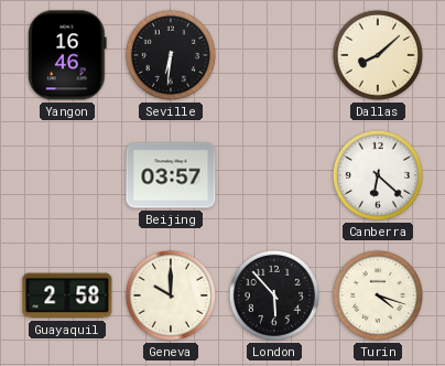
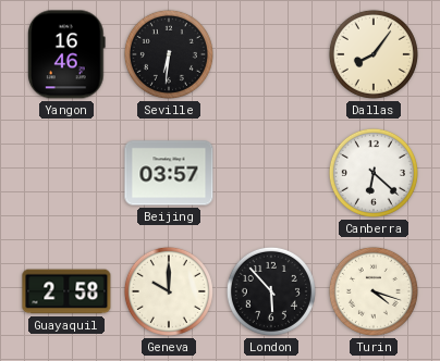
Dallas: 8:08 -> 8:06
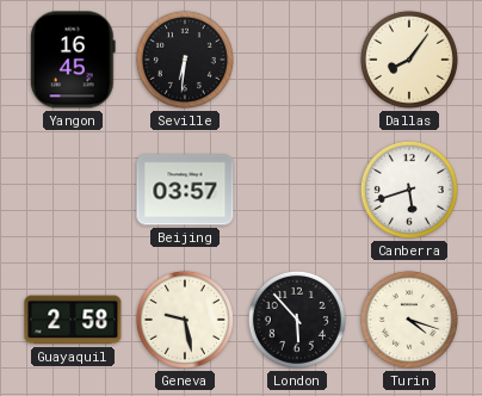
Yangon: 16:46 -> 16:45
Canberra: 6:22 -> 5:42
Geneva: 10:00 -> 9:28
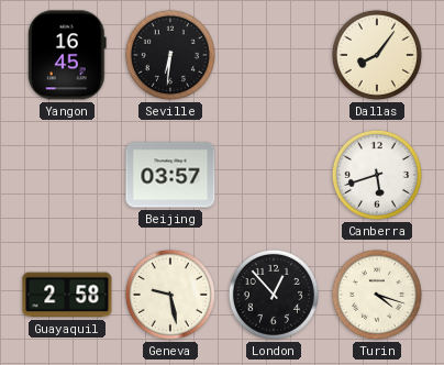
London: 5:53 -> 12:53
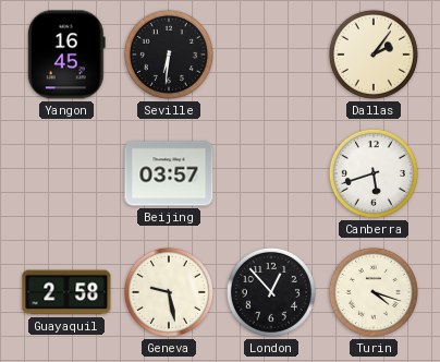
Dallas: 8:06 -> 2:06
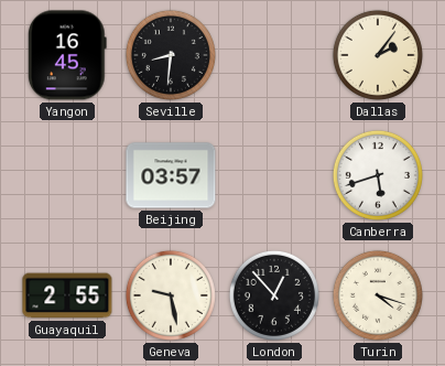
Seville: 6:31 -> 8:31
Guayaquil: 2:58 -> 2:55
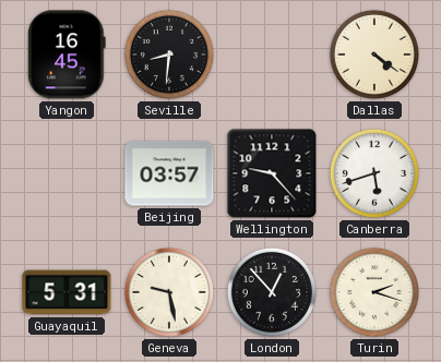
Dallas: 2:06 -> 4:21
Wellington: none -> 9:23
Guayaquil: 2:55 -> 5:31
Turin: 4:18 -> 2:18
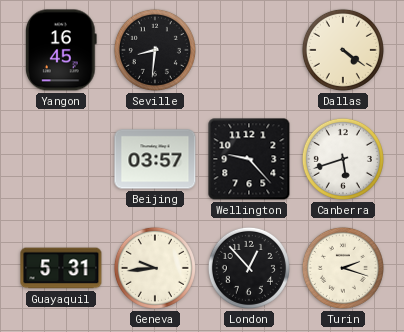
Geneva: 9:28 -> 9:44
